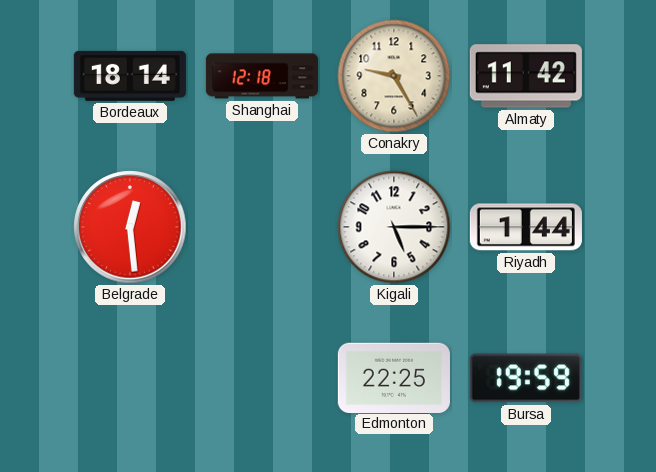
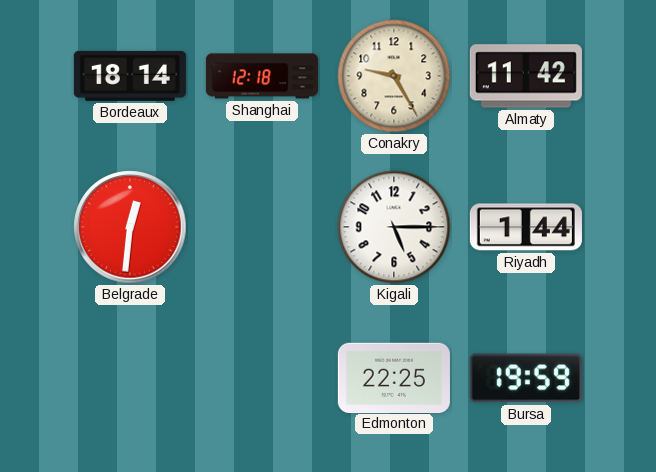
Belgrade: 12:29 -> 12:31
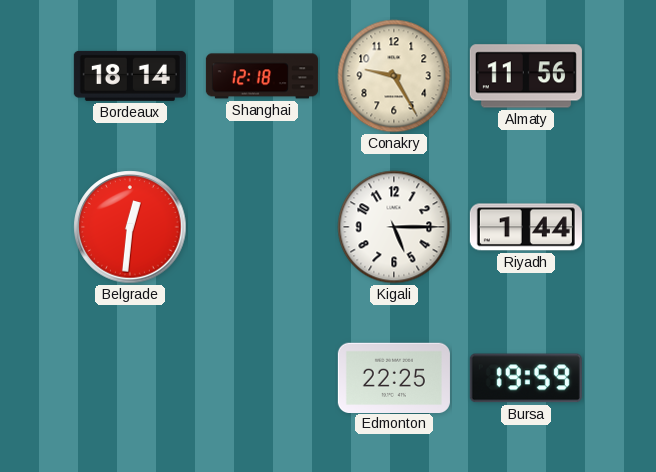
Almaty: 11:42 -> 11:56
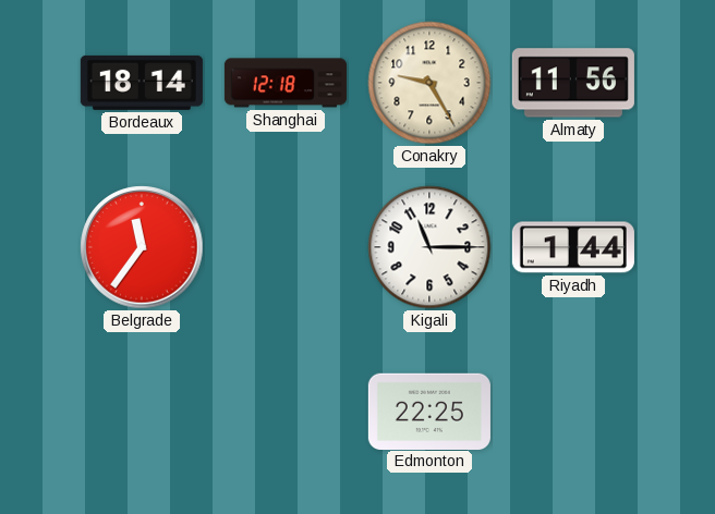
Belgrade: 12:31 -> 11:36
Kigali: 5:15 -> 11:15
Bursa: 19:59 -> none
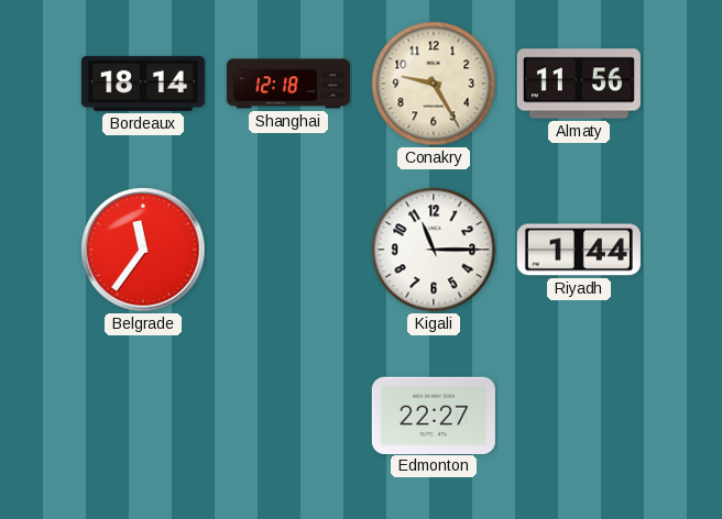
Edmonton: 22:25 -> 22:27
